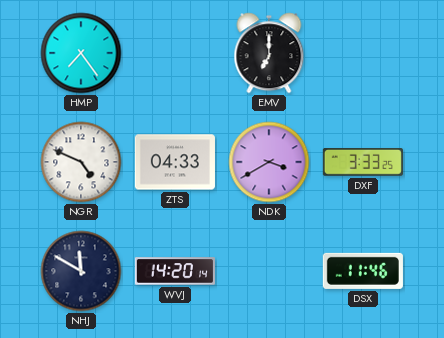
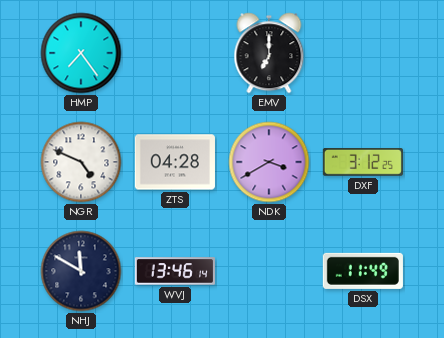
ZTS: 04:33 -> 04:28
DXF: 3:33 -> 3:12
WVJ: 14:20 -> 13:46
DSX: 11:46 -> 11:49
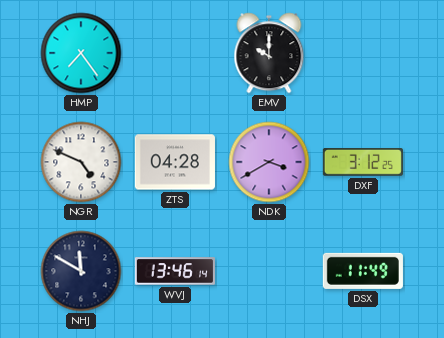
EMV: 7:00 -> 10:00
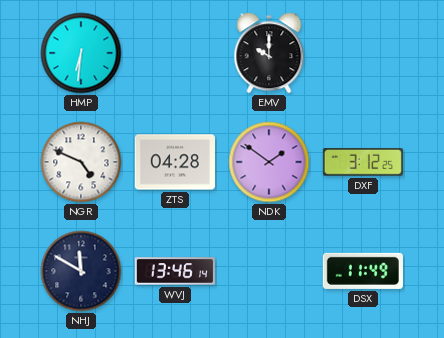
HMP: 7:24 -> 6:31
NDK: 3:40 -> 1:51
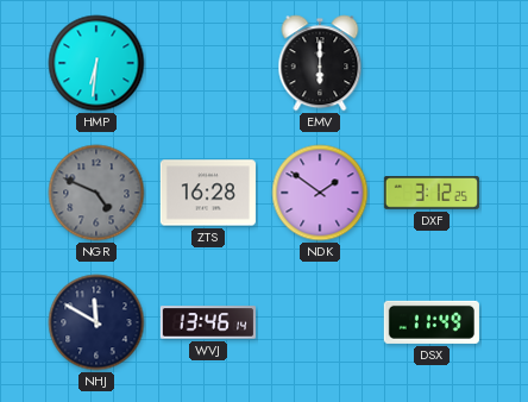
EMV: 10:00 -> 6:00
NGR dial: white -> grey
ZTS: 04:28 -> 16:28
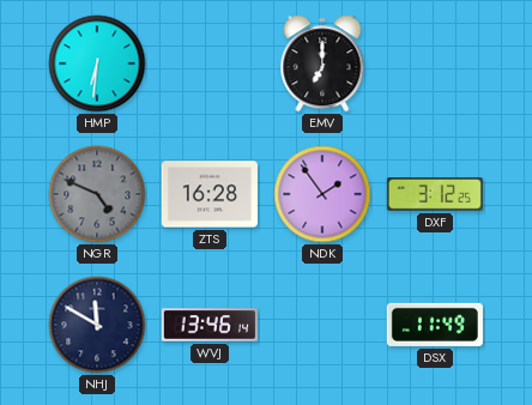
EMV: 6:00 -> 7:00
NDK: 1:51 -> 1:54
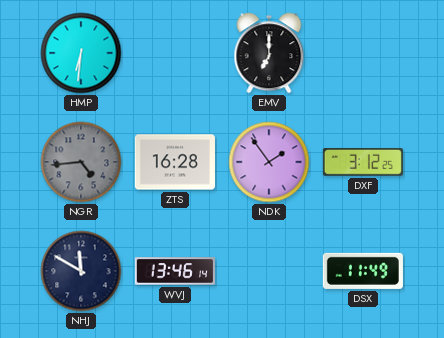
NGR: 4:49 -> 4:44
